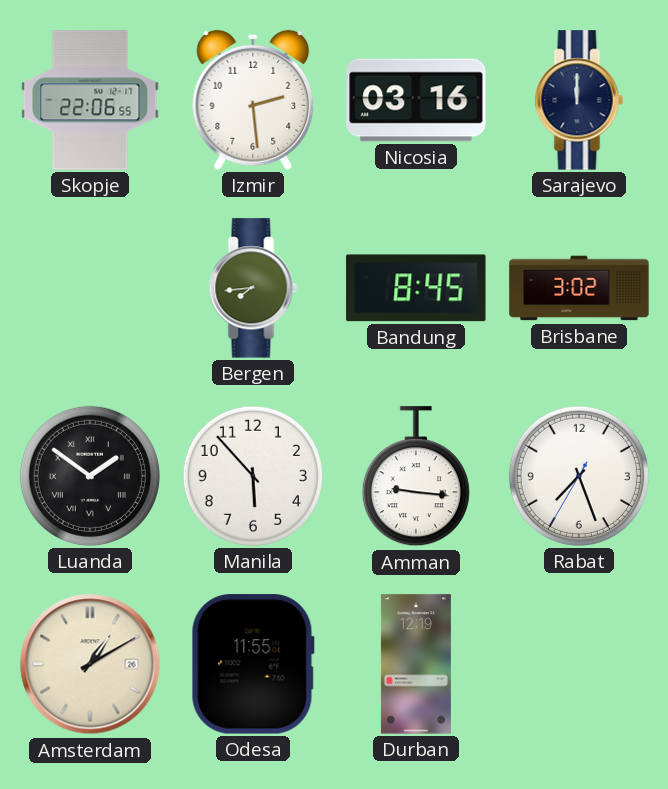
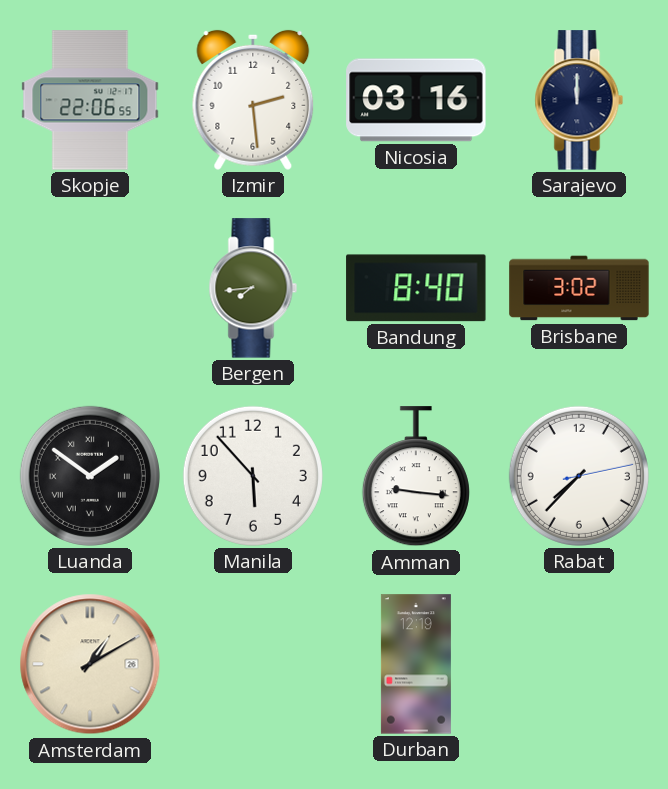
Bandung: 8:45 -> 8:40
Rabat: 7:26 -> 7:37
Odesa: 11:55 -> none
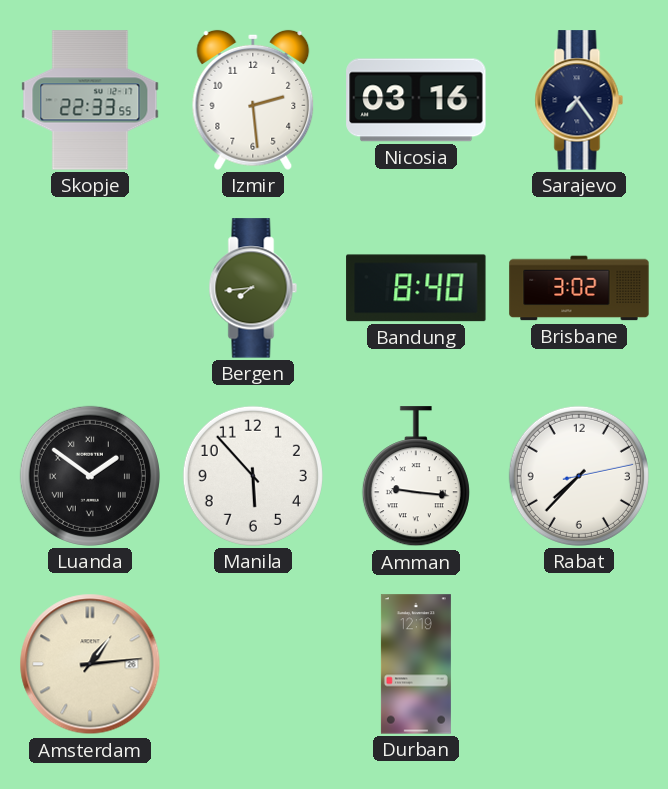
Skopje: 22:06 -> 22:33
Sarajevo: 12:00 -> 7:24
Amsterdam: 1:10 -> 1:14
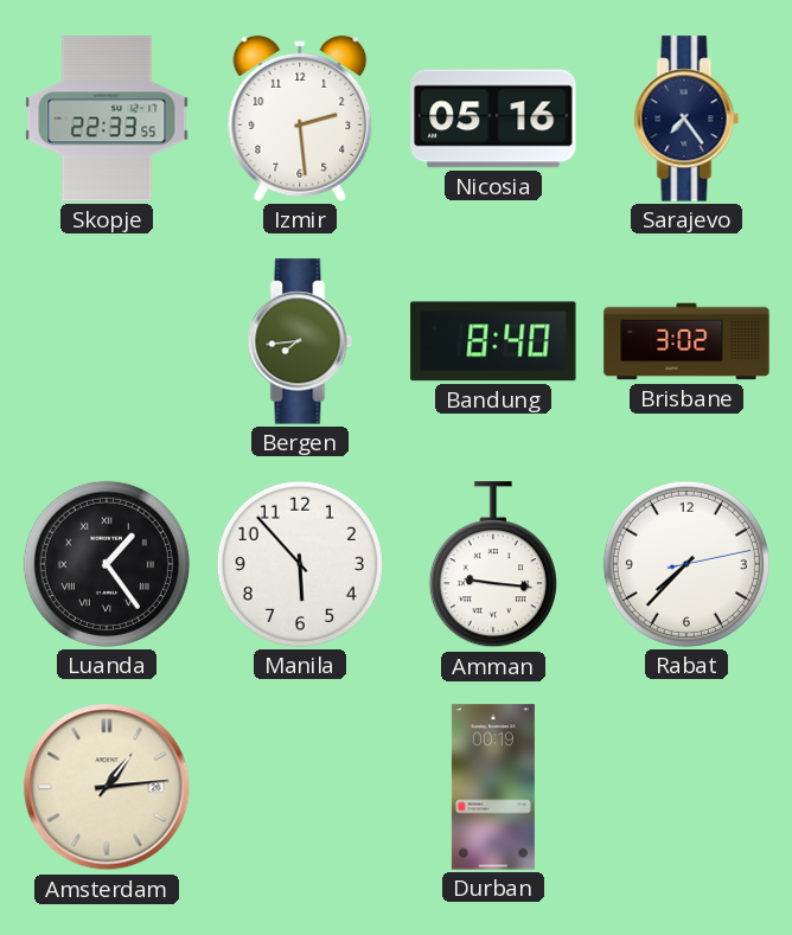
Nicosia: 03:16 -> 05:16
Luanda: 1:51 -> 1:24
Durban: 12:19 -> 00:19
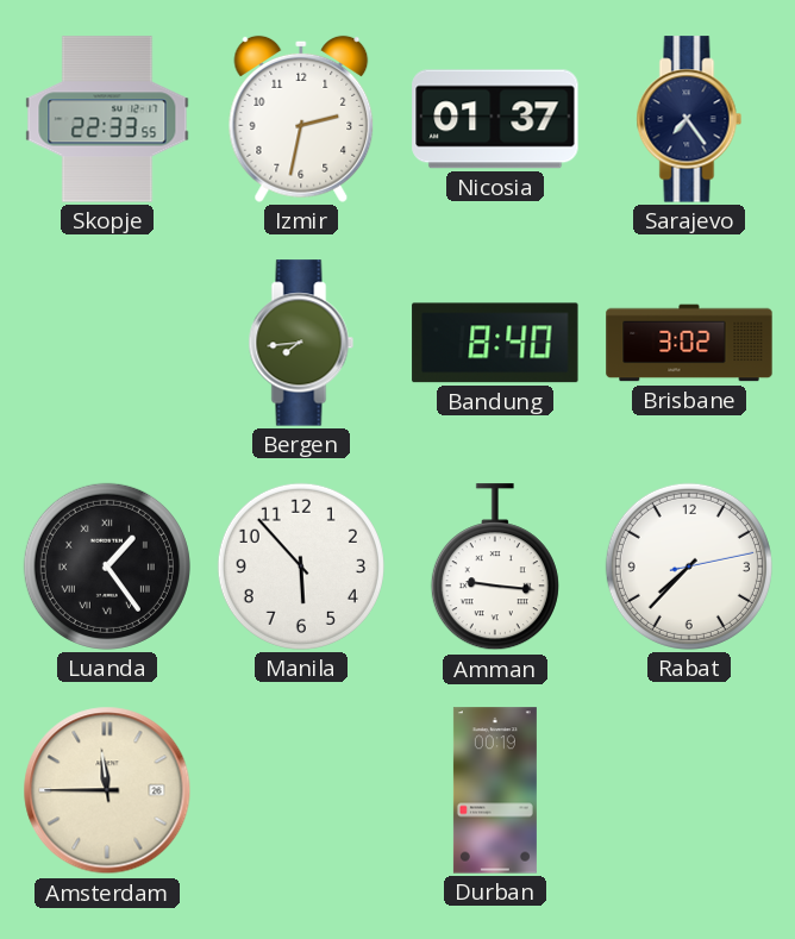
Izmir: 2:29 -> 2:32
Nicosia: 05:16 -> 01:37
Amsterdam: 1:14 -> 11:45
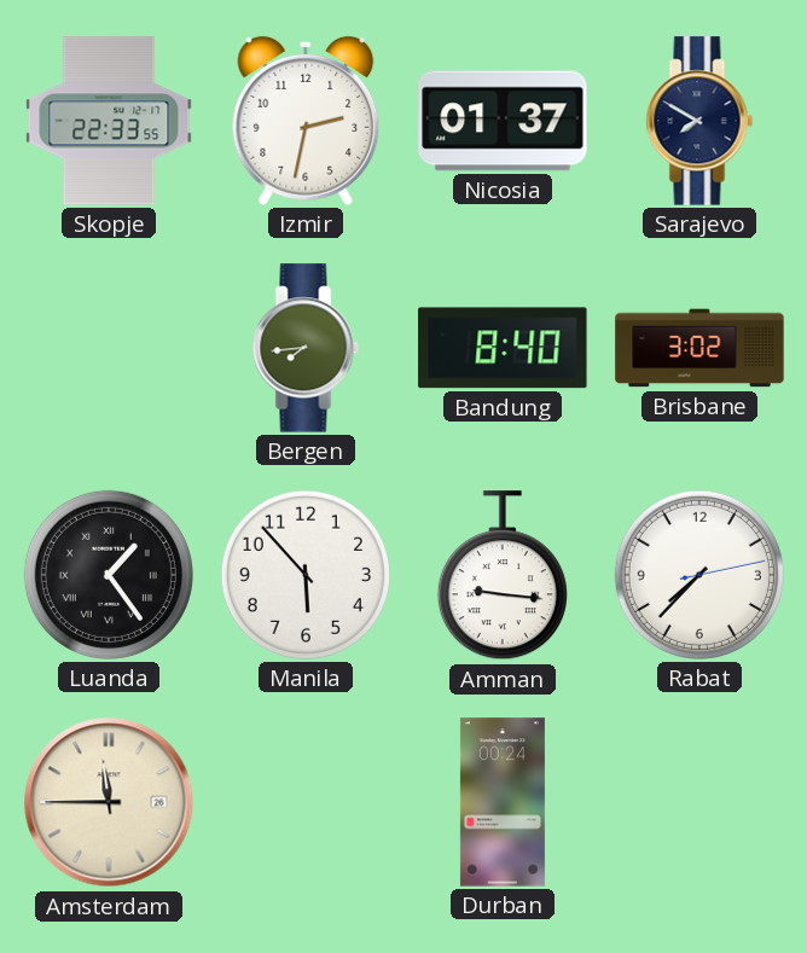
Sarajevo: 7:24 -> 7:50
Durban: 00:19 -> 00:24
